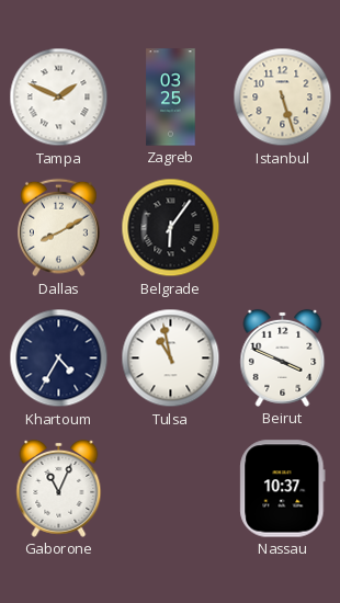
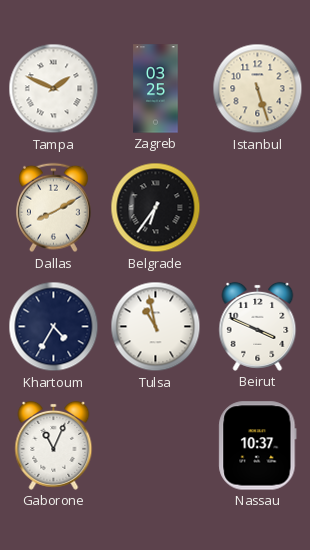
Belgrade: 6:06 -> 6:36
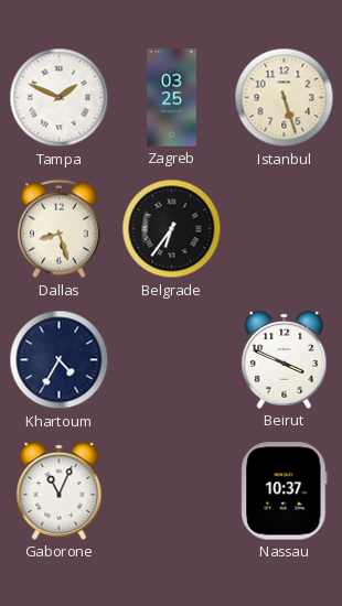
Dallas: 8:10 -> 8:27
Tulsa: 10:58 -> none
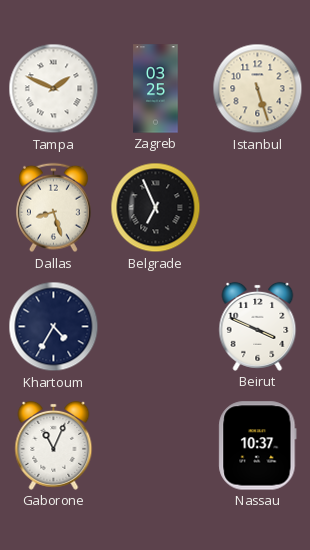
Belgrade: 6:36 -> 6:56
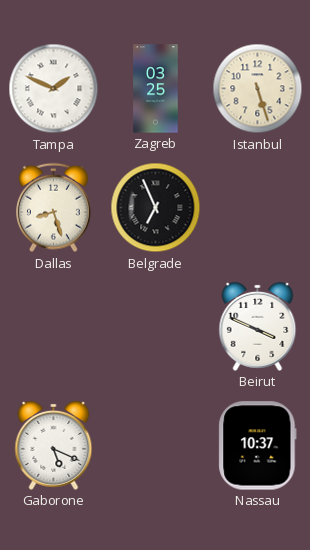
Khartoum: 4:35 -> none
Gaborone: 11:04 -> 5:19
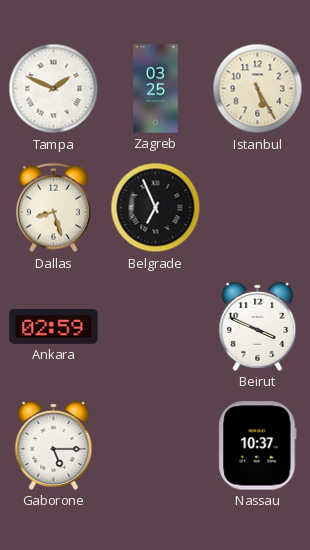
Istanbul: 5:27 -> 5:25
Ankara: none -> 02:59
Gaborone: 5:19 -> 5:15
